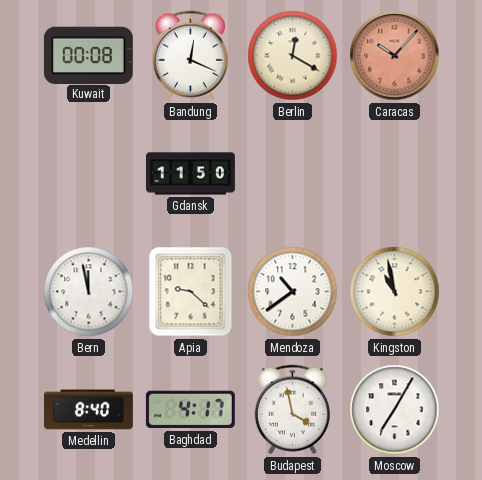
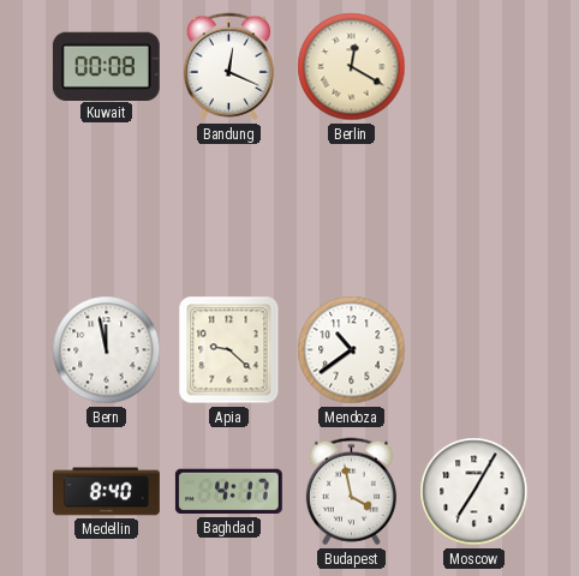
Caracas: 10:07 -> none
Gdansk: 11:50 -> none
Kingston: 10:58 -> none
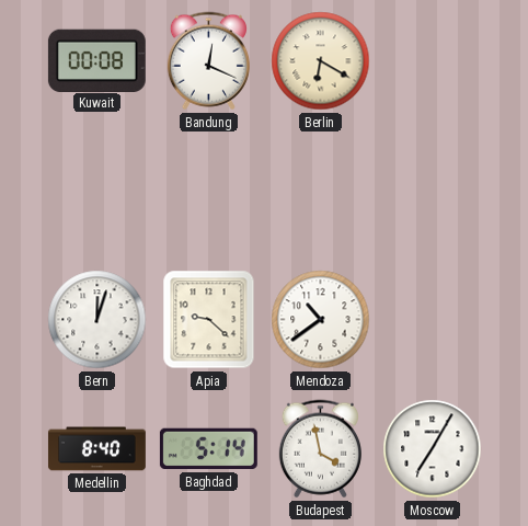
Berlin: 12:20 -> 6:20
Bern: 11:58 -> 12:03
Baghdad: 4:17 -> 5:14
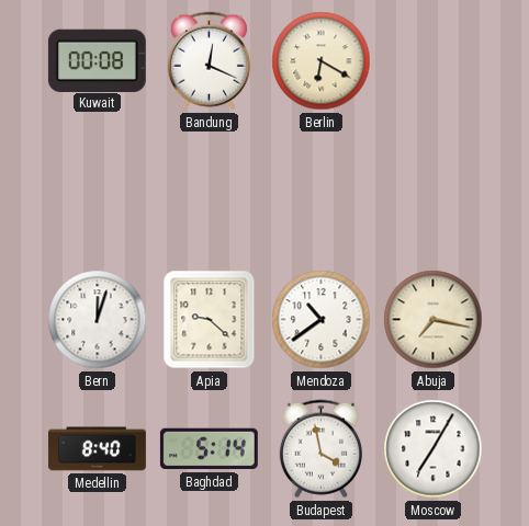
Abuja: none -> 7:17
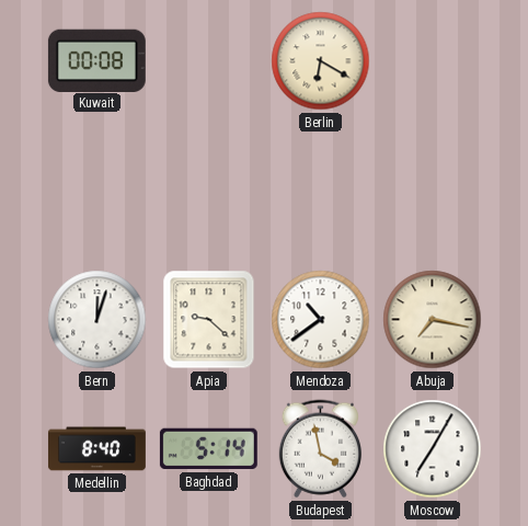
Bandung: 12:19 -> none
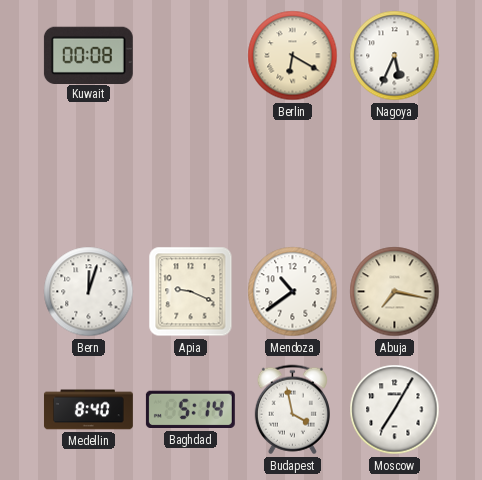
Nagoya: none -> 5:34
Apia: 9:22 -> 9:19
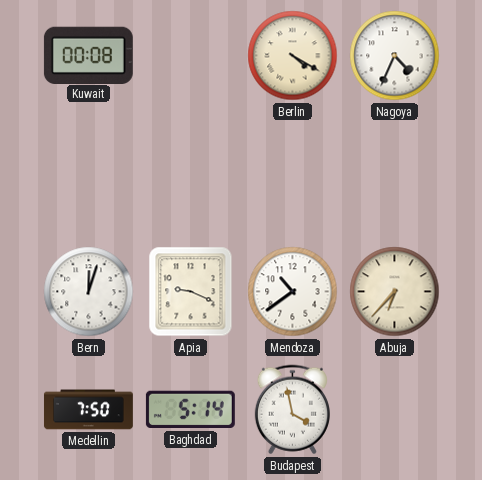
Berlin: 6:20 -> 4:20
Nagoya: 5:34 -> 4:34
Abuja: 7:17 -> 6:37
Medellin: 8:40 -> 7:50
Moscow: 7:05 -> none
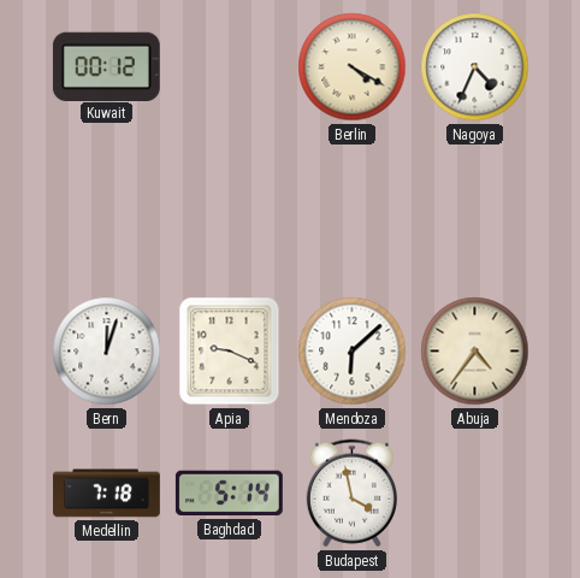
Kuwait: 00:08 -> 00:12
Mendoza: 10:39 -> 6:08
Abuja: 6:37 -> 4:36
Medellin: 7:50 -> 7:18
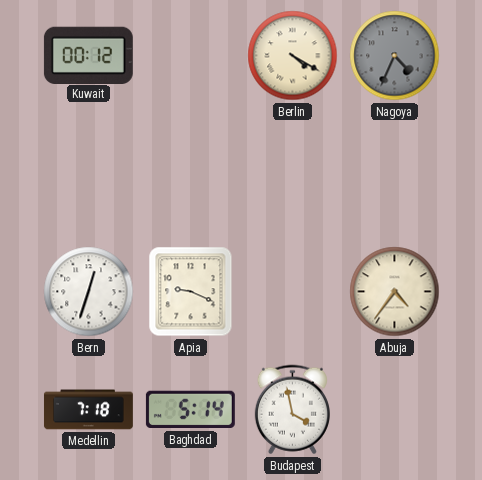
Nagoya dial: white -> grey
Bern: 12:03 -> 12:33
Mendoza: 6:08 -> none
